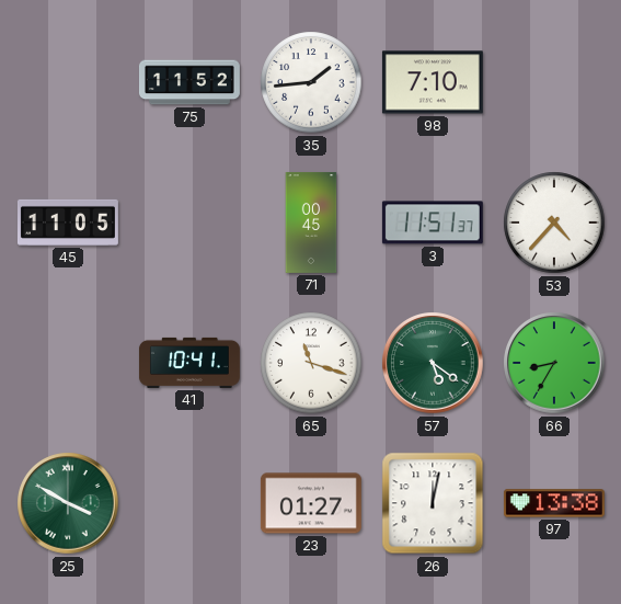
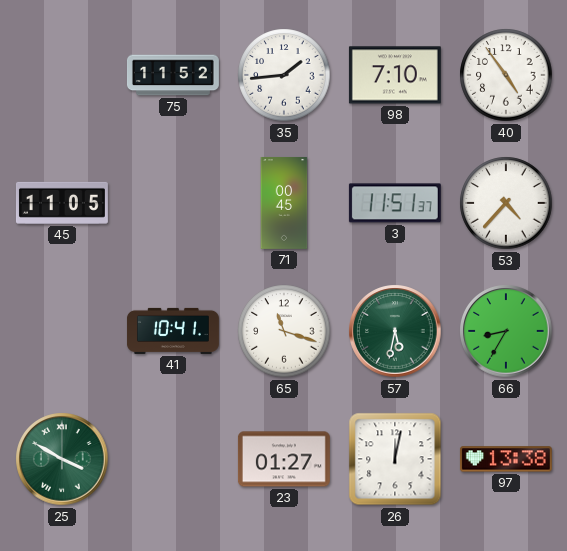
40: none -> 4:54
57: 5:21 -> 5:32
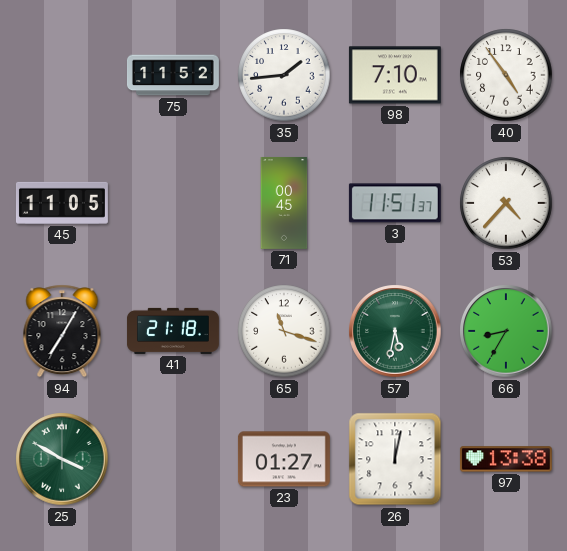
94: none -> 7:05
41: 10:41 -> 21:18
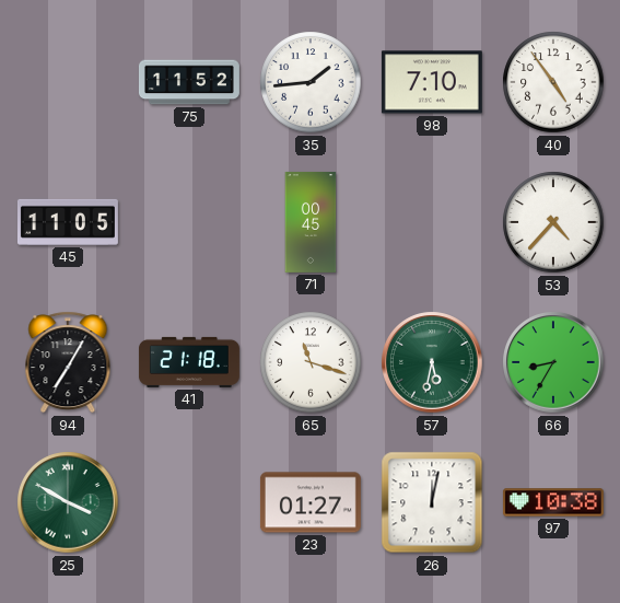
3: 11:51 -> none
97: 13:38 -> 10:38
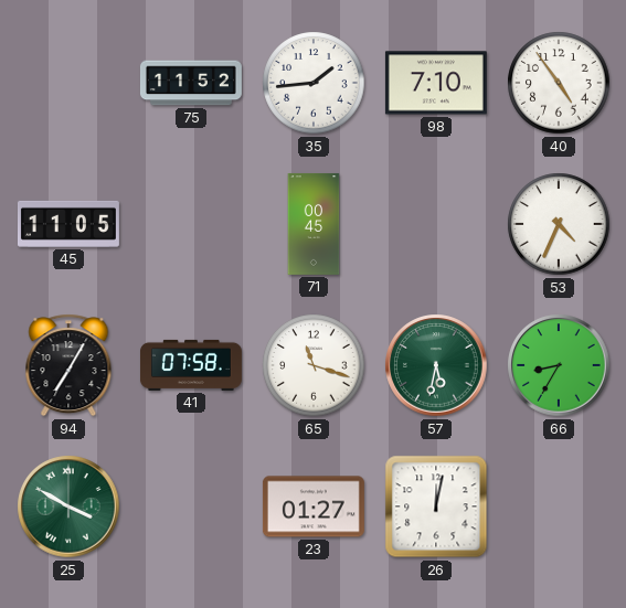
53: 4:37 -> 4:34
41: 21:18 -> 07:58
97: 10:38 -> none
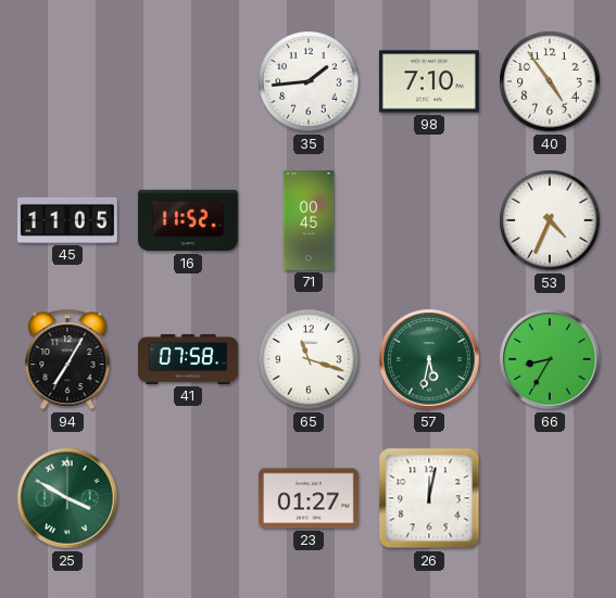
75: 11:52 -> none
16: none -> 11:52
